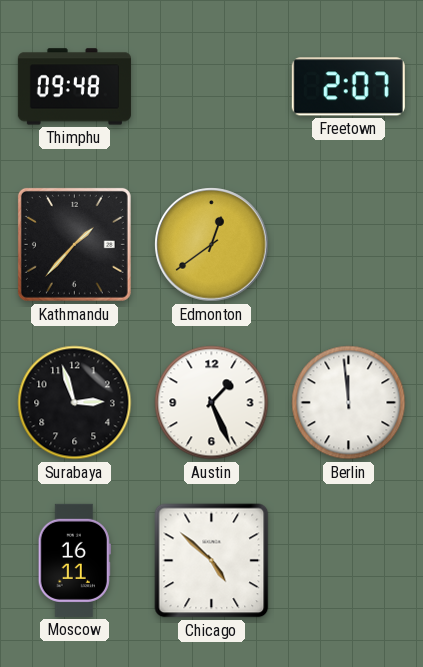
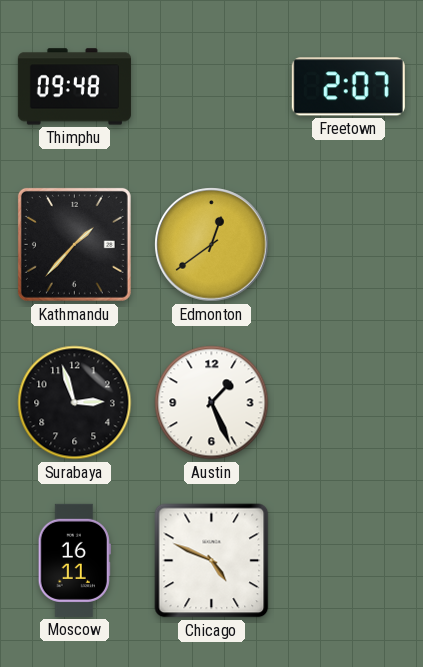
Berlin: 11:59 -> none
Chicago: 4:52 -> 4:49
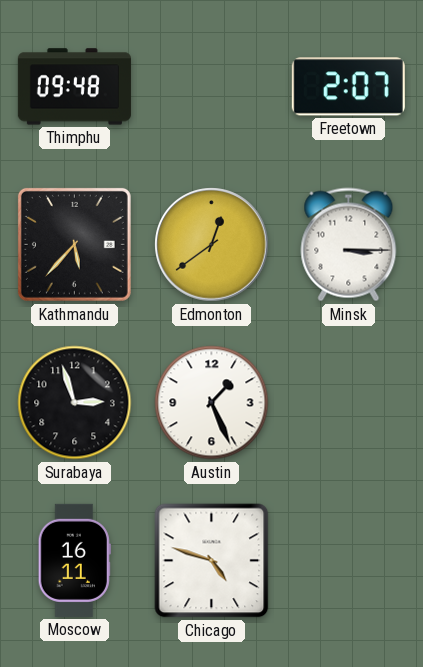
Kathmandu: 1:37 -> 5:37
Minsk: none -> 3:15
Chicago: 4:49 -> 4:48
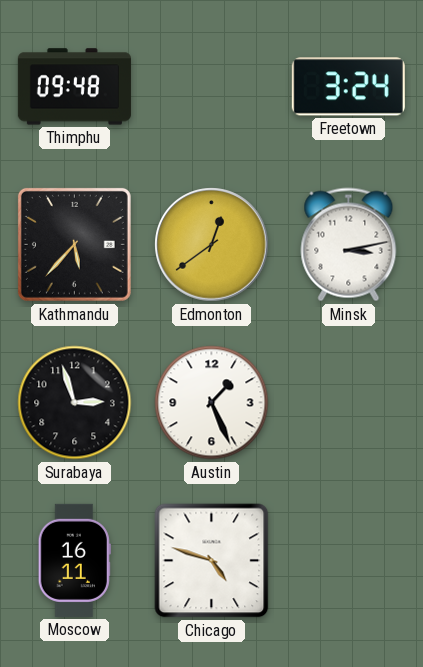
Freetown: 2:07 -> 3:24
Minsk: 3:15 -> 3:13
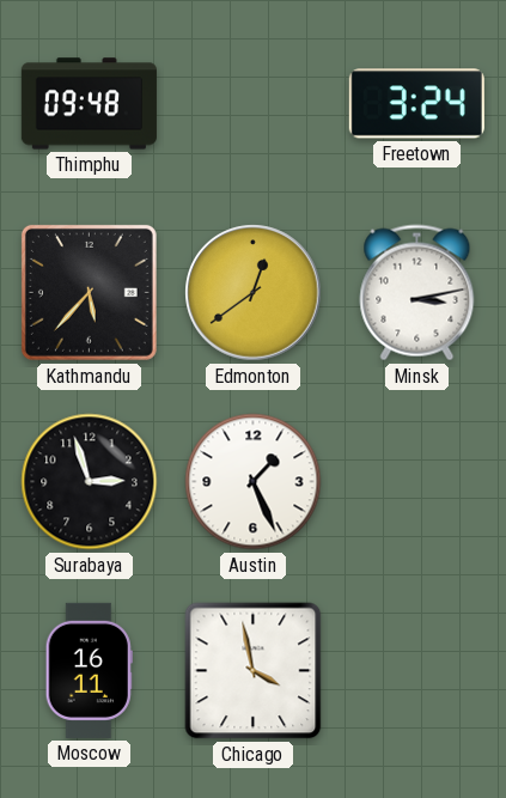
Chicago: 4:48 -> 3:58
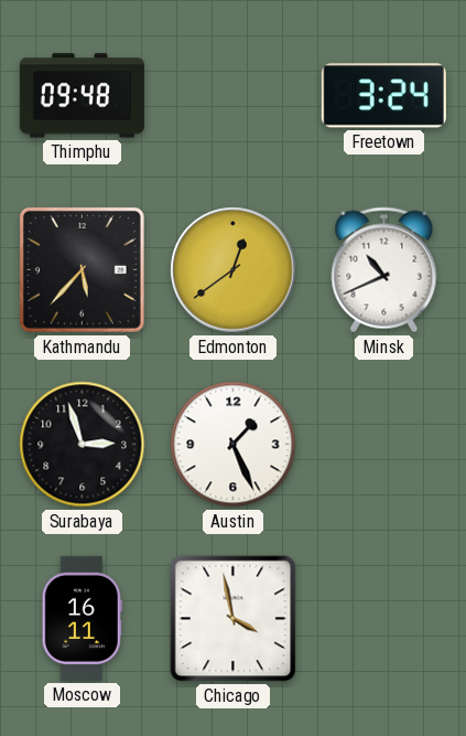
Minsk: 3:13 -> 10:41
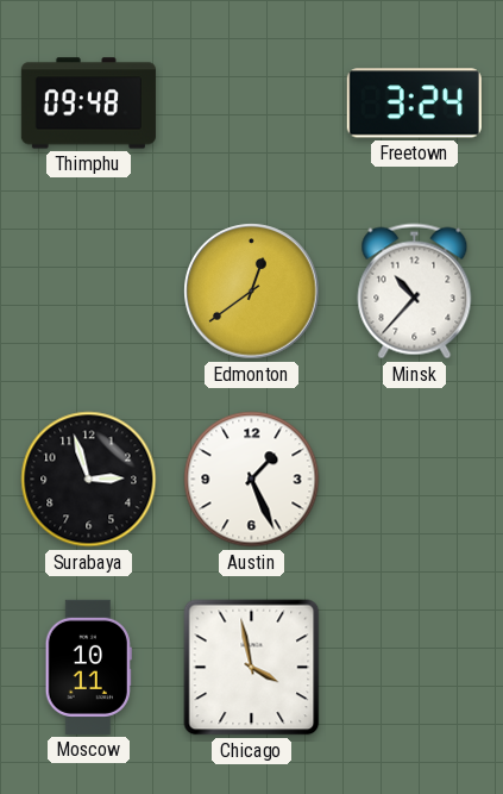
Kathmandu: 5:37 -> none
Minsk: 10:41 -> 10:37
Moscow: 16:11 -> 10:11
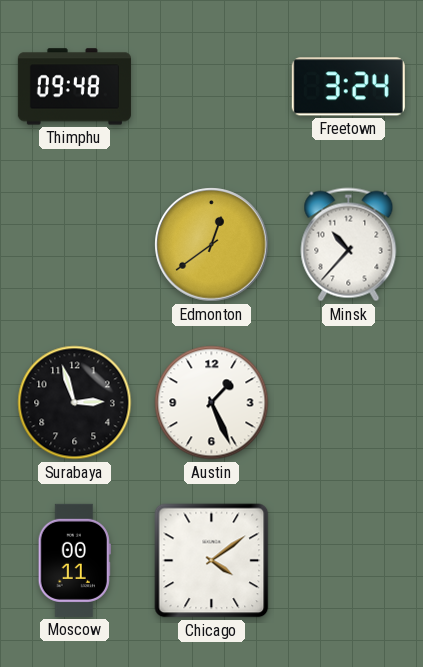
Moscow: 10:11 -> 00:11
Chicago: 3:58 -> 4:09
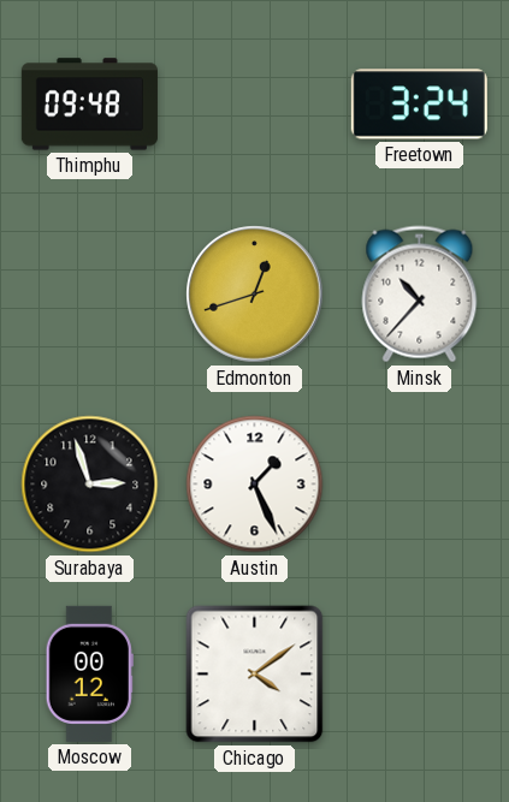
Edmonton: 12:39 -> 12:42
Moscow: 00:11 -> 00:12
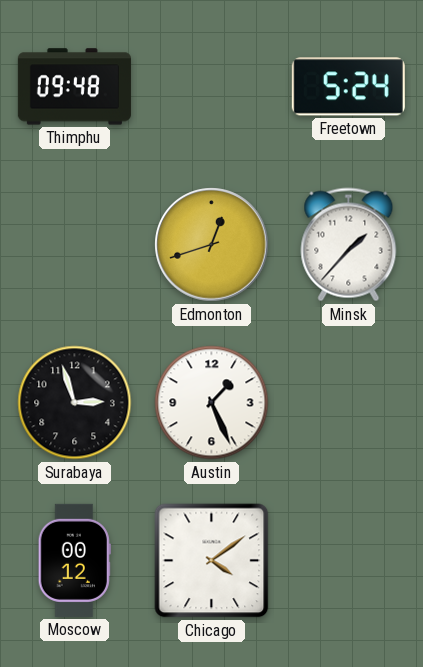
Freetown: 3:24 -> 5:24
Minsk: 10:37 -> 1:37
